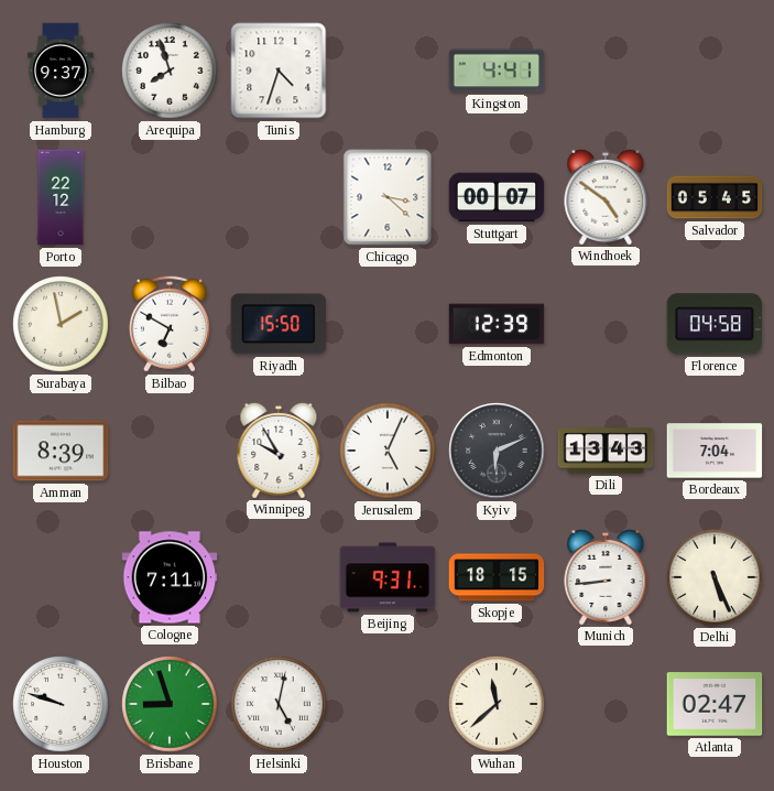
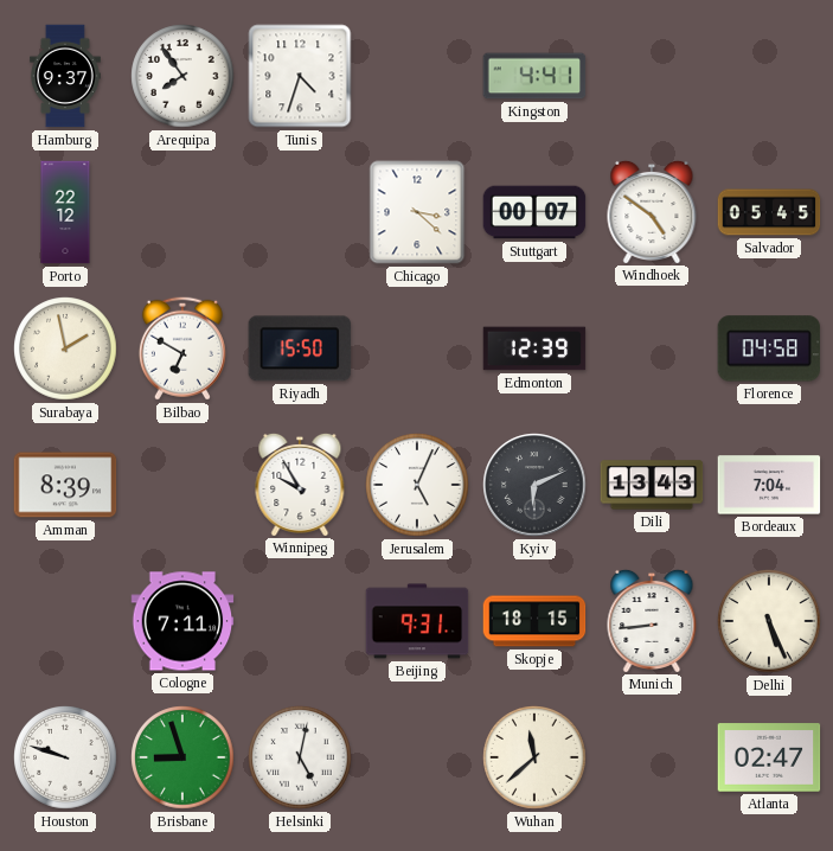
Arequipa: 7:57 -> 7:54
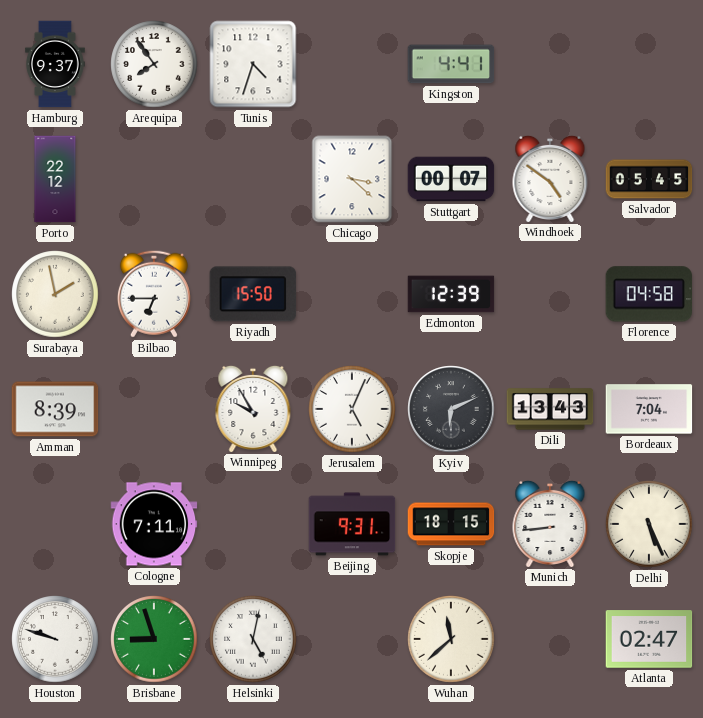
Bilbao: 6:50 -> 6:45
